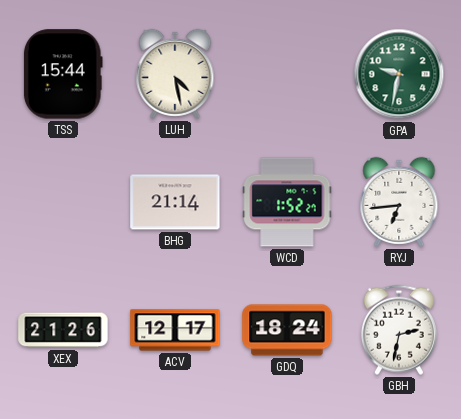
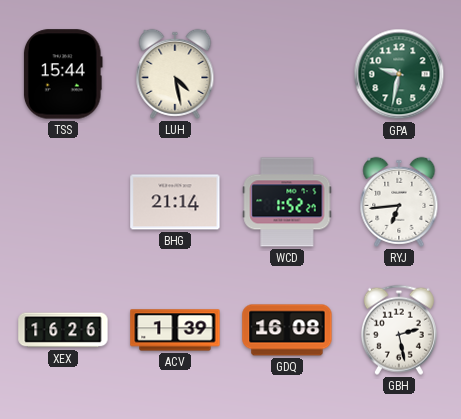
XEX: 21:26 -> 16:26
ACV: 12:17 -> 1:39
GDQ: 18:24 -> 16:08
GBH: 2:32 -> 2:28
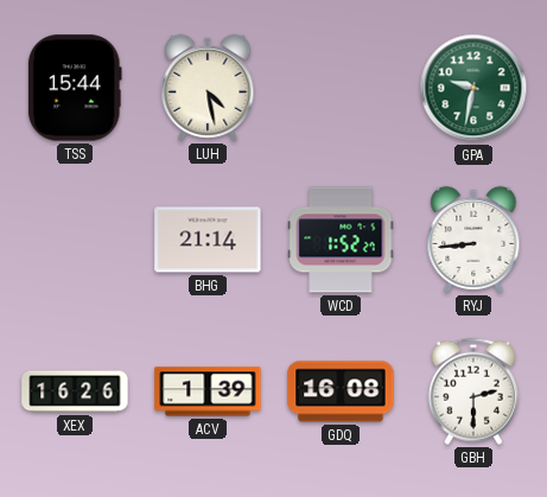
RYJ: 6:44 -> 8:44
GBH: 2:28 -> 2:30
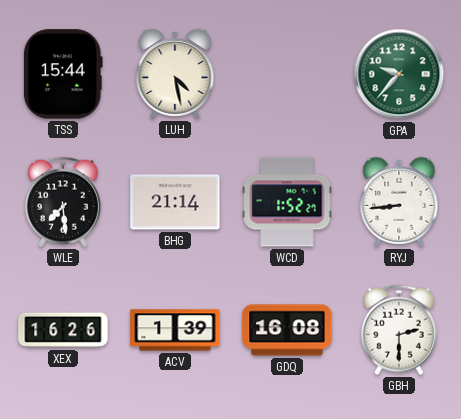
GPA: 9:32 -> 9:37
WLE: none -> 7:29
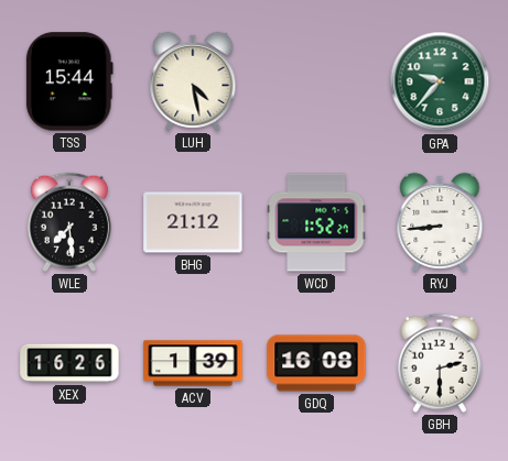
BHG: 21:14 -> 21:12
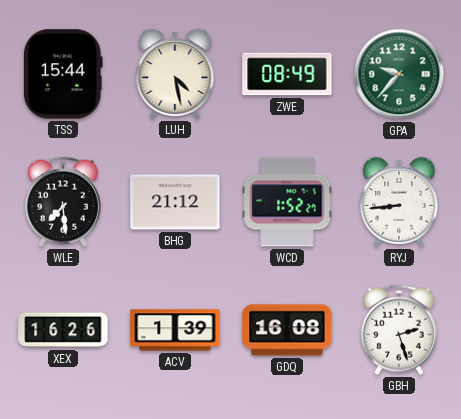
ZWE: none -> 08:49
GBH: 2:30 -> 2:27
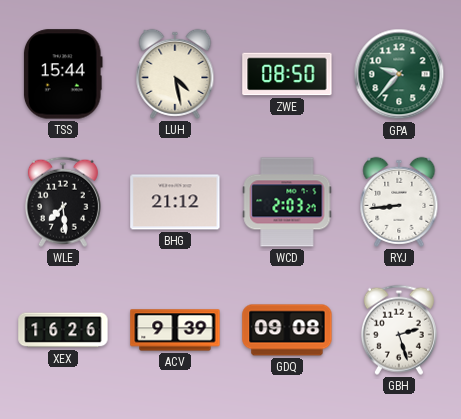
ZWE: 08:49 -> 08:50
WCD: 1:52 -> 2:03
ACV: 1:39 -> 9:39
GDQ: 16:08 -> 09:08
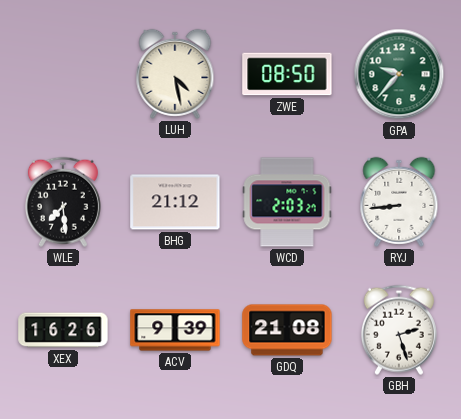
TSS: 15:44 -> none
GDQ: 09:08 -> 21:08
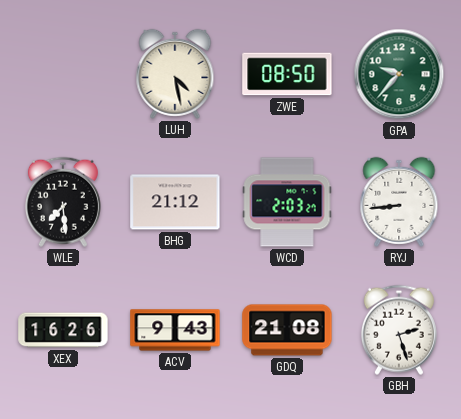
ACV: 9:39 -> 9:43
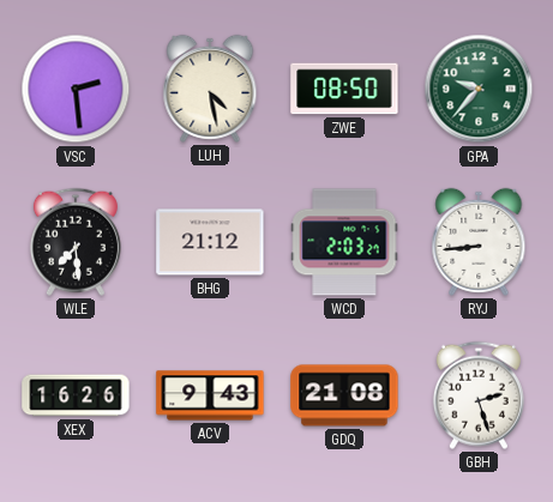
VSC: none -> 2:29
